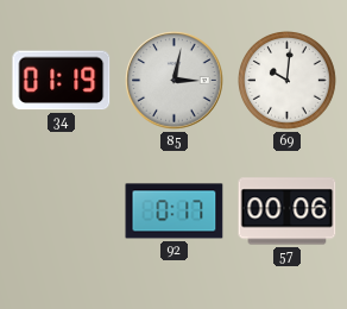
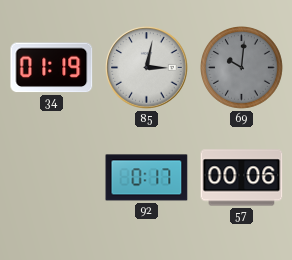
69 dial: white -> grey
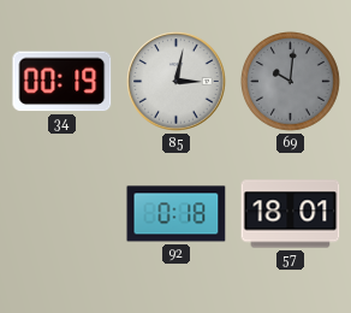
34: 01:19 -> 00:19
92: 0:17 -> 0:18
57: 00:06 -> 18:01
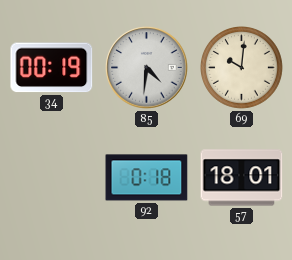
85: 3:02 -> 4:31
69 dial: grey -> cream
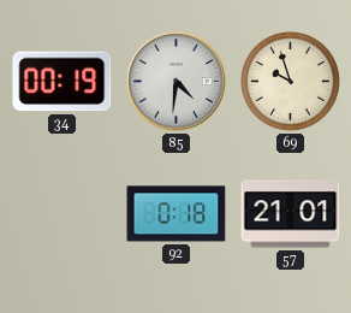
69: 10:01 -> 9:57
57: 18:01 -> 21:01
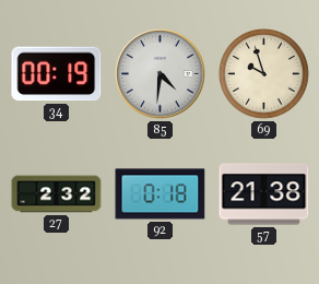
27: none -> 2:32
57: 21:01 -> 21:38
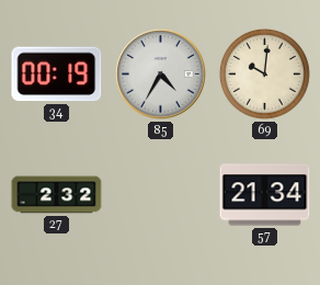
85: 4:31 -> 4:35
69: 9:57 -> 10:01
92: 0:18 -> none
57: 21:38 -> 21:34
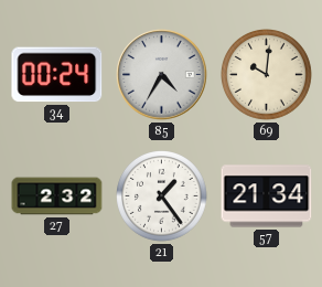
34: 00:19 -> 00:24
21: none -> 1:24
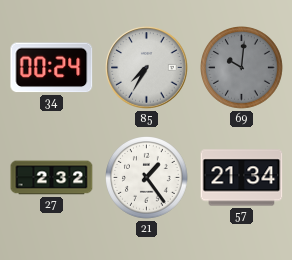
85: 4:35 -> 7:35
69 dial: cream -> grey
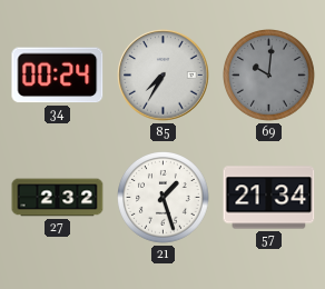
21: 1:24 -> 1:27
